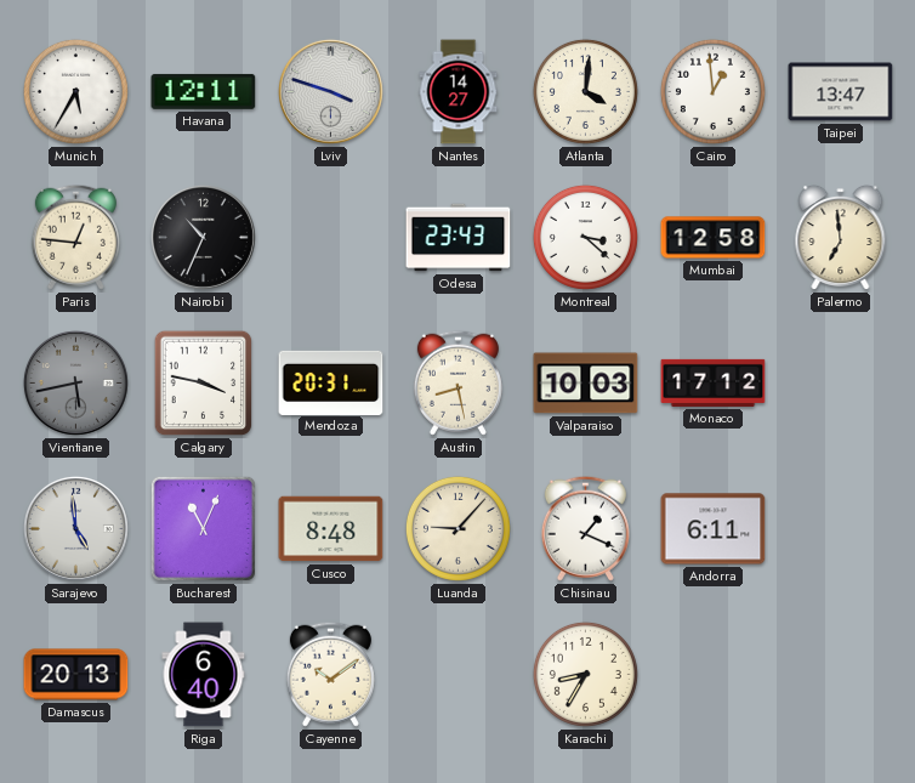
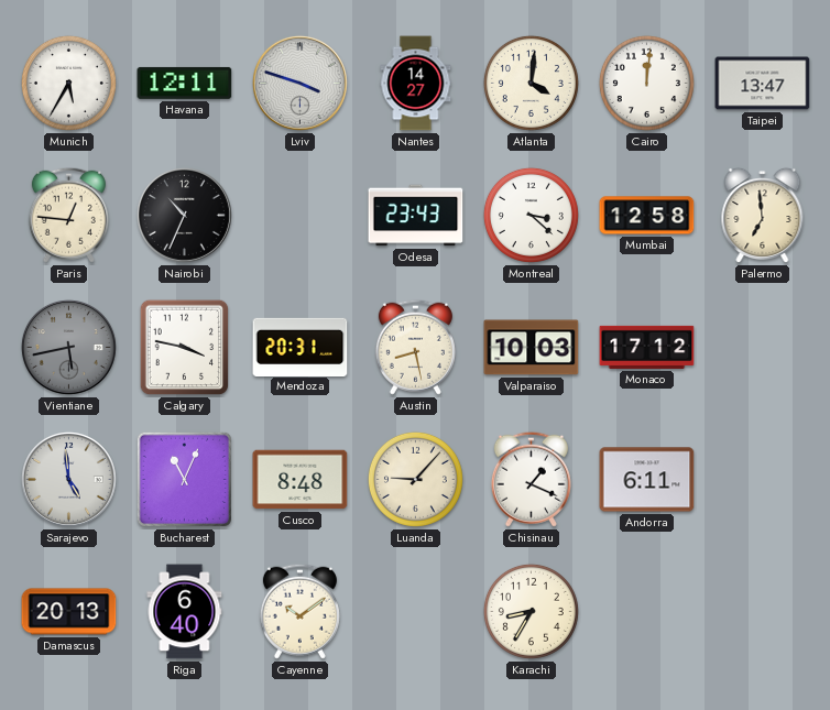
Cairo: 12:59 -> 12:01
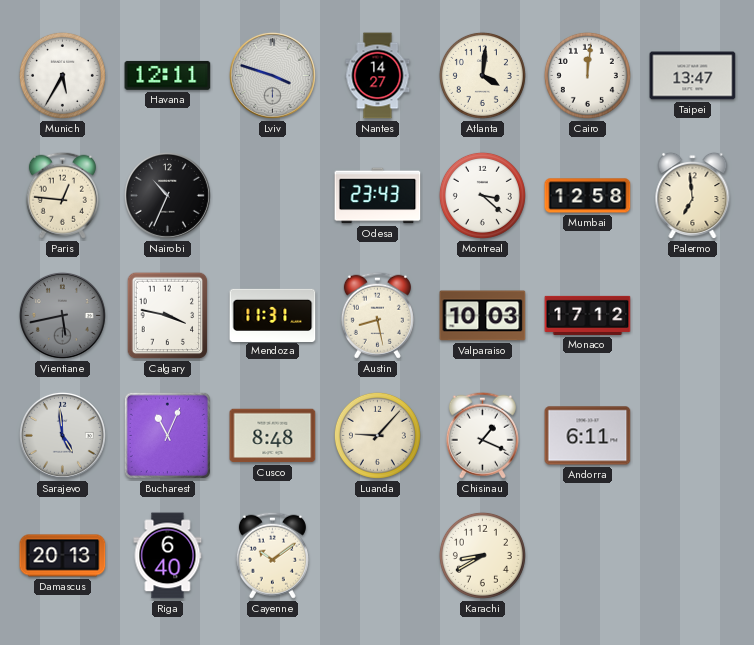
Mendoza: 20:31 -> 11:31
Karachi: 8:35 -> 8:40
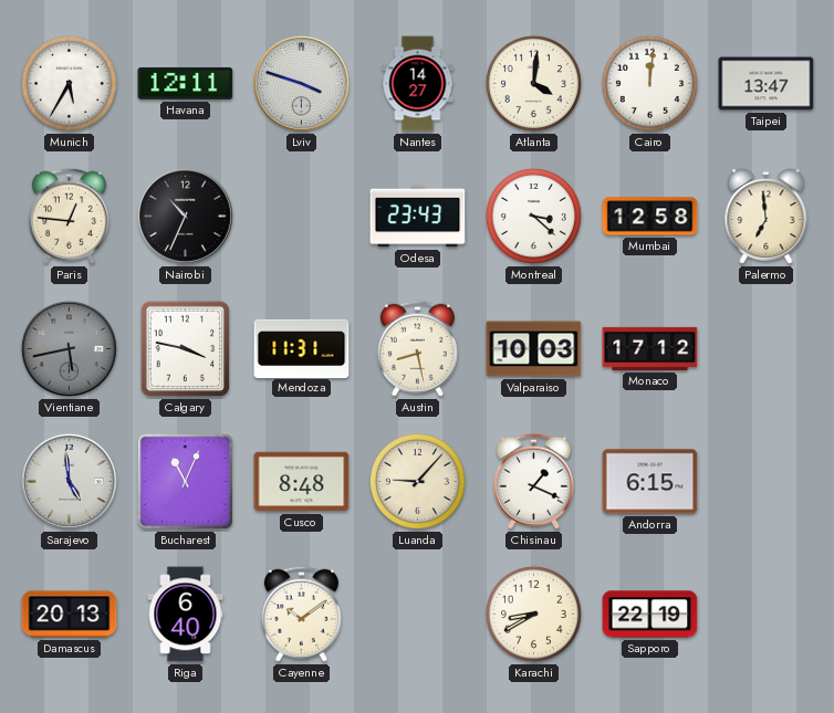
Andorra: 6:11 -> 6:15
Sapporo: none -> 22:19
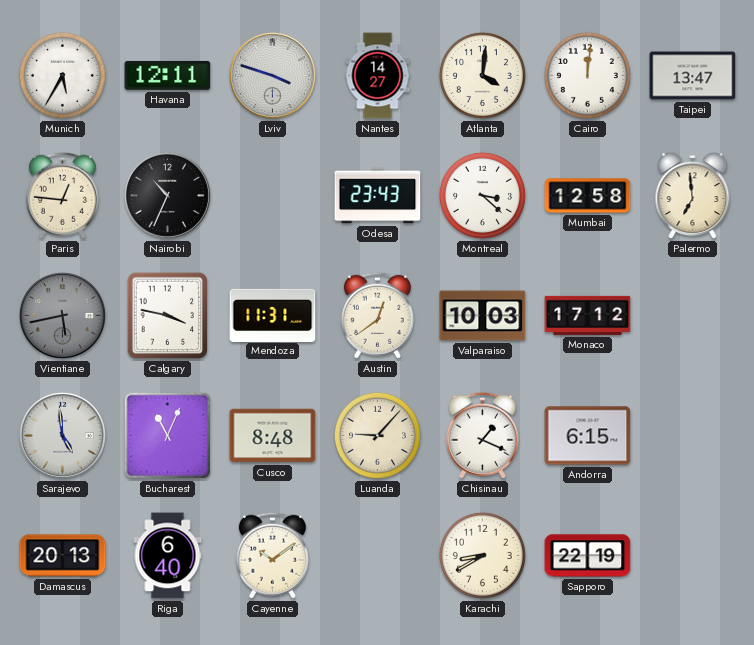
Austin: 8:28 -> 12:39
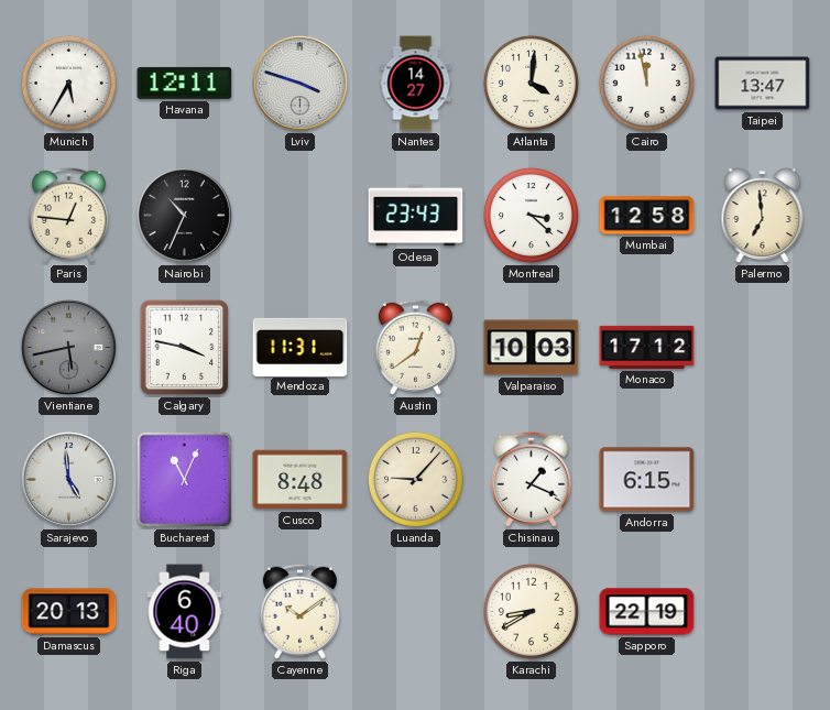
Cairo: 12:01 -> 11:58
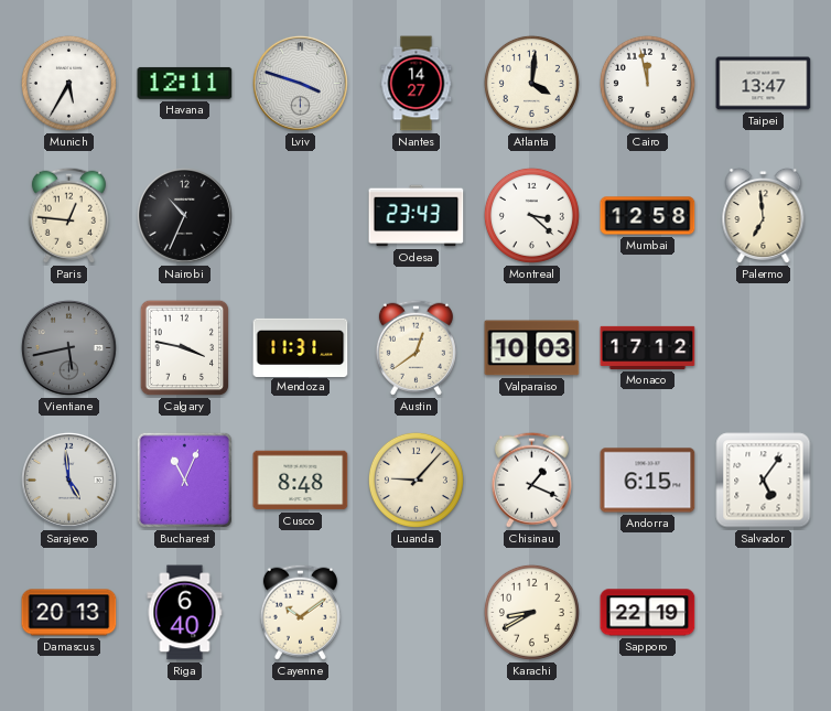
Salvador: none -> 5:06
